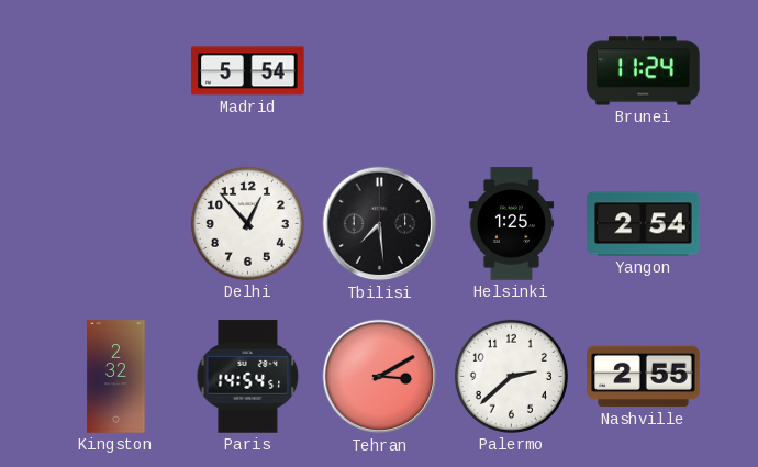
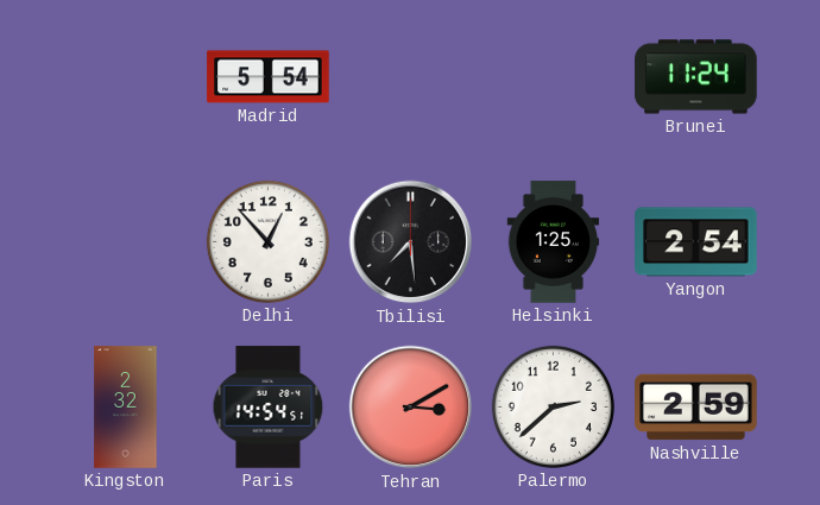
Nashville: 2:55 -> 2:59
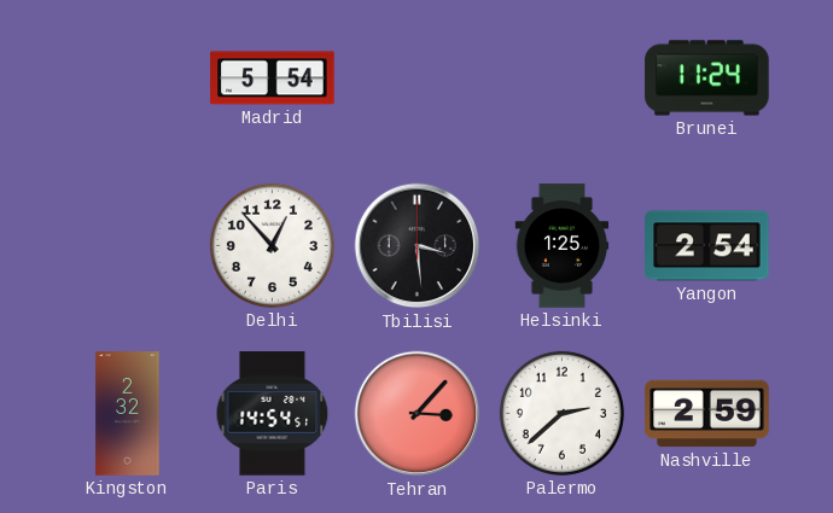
Tbilisi: 7:29 -> 3:29
Tehran: 3:10 -> 3:07
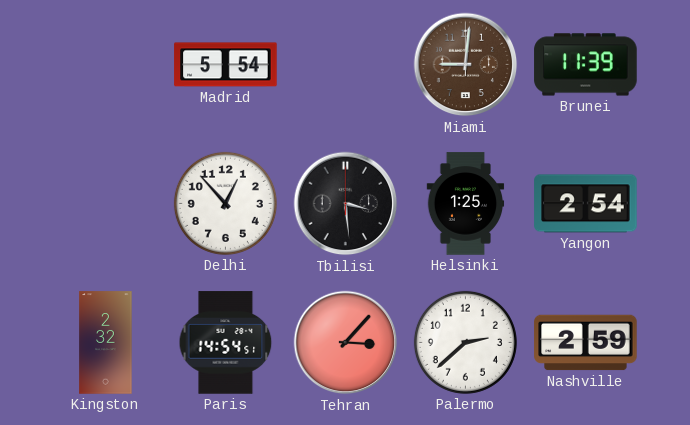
Miami: none -> 9:01
Brunei: 11:24 -> 11:39
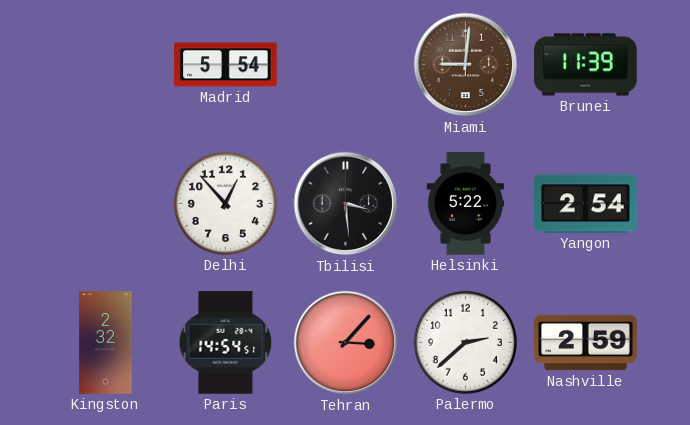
Helsinki: 1:25 -> 5:22
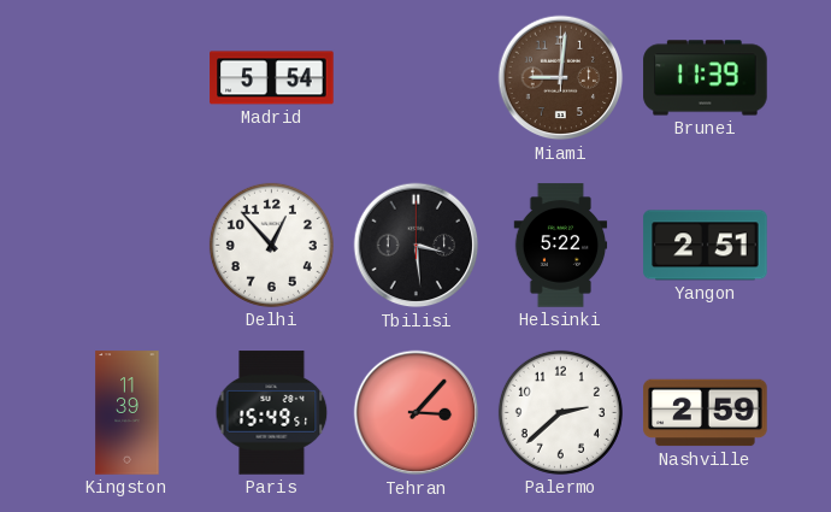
Yangon: 2:54 -> 2:51
Kingston: 2:32 -> 11:39
Paris: 14:54 -> 15:49
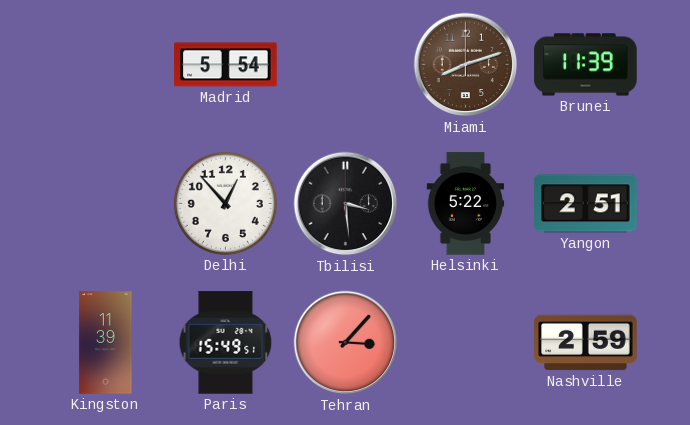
Miami: 9:01 -> 8:12
Palermo: 2:38 -> none
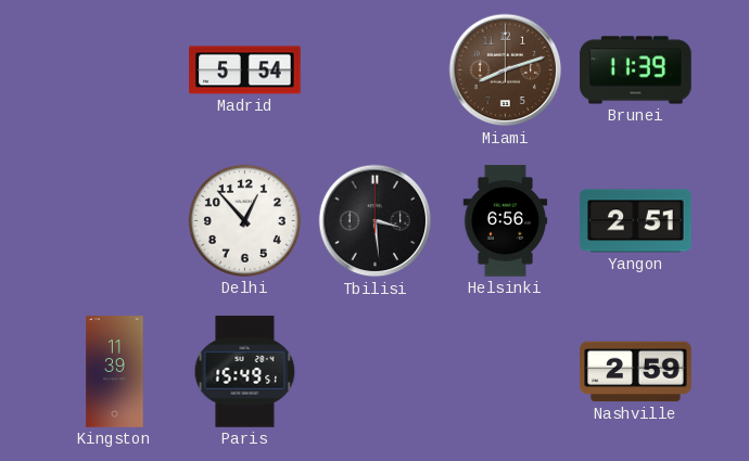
Helsinki: 5:22 -> 6:56
Tehran: 3:07 -> none
